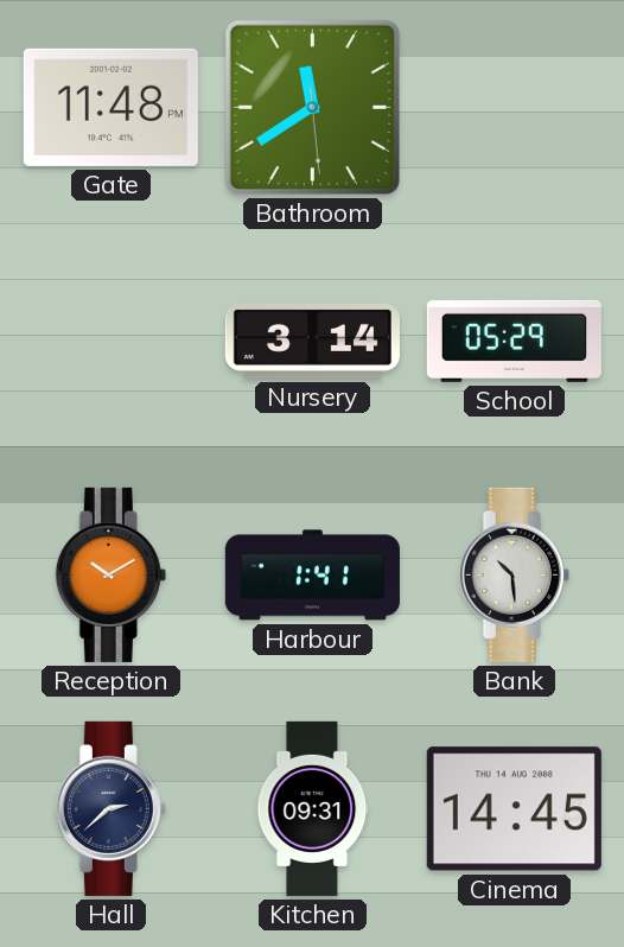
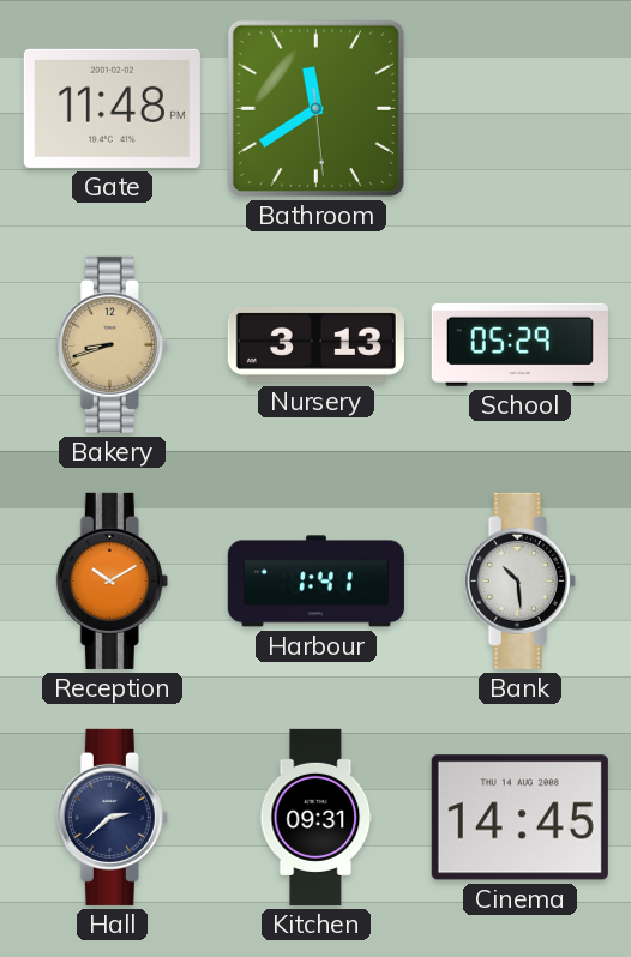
Bakery: none -> 8:42
Nursery: 3:14 -> 3:13
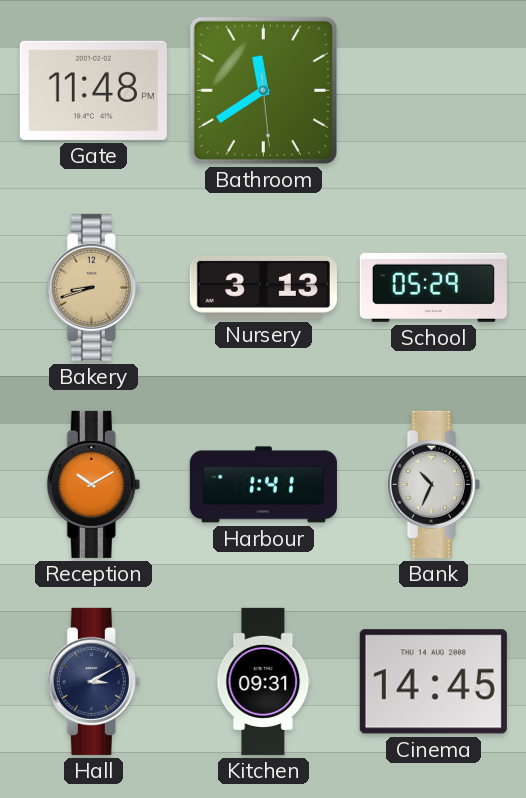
Bank: 10:29 -> 10:34
Hall: 2:38 -> 3:10
